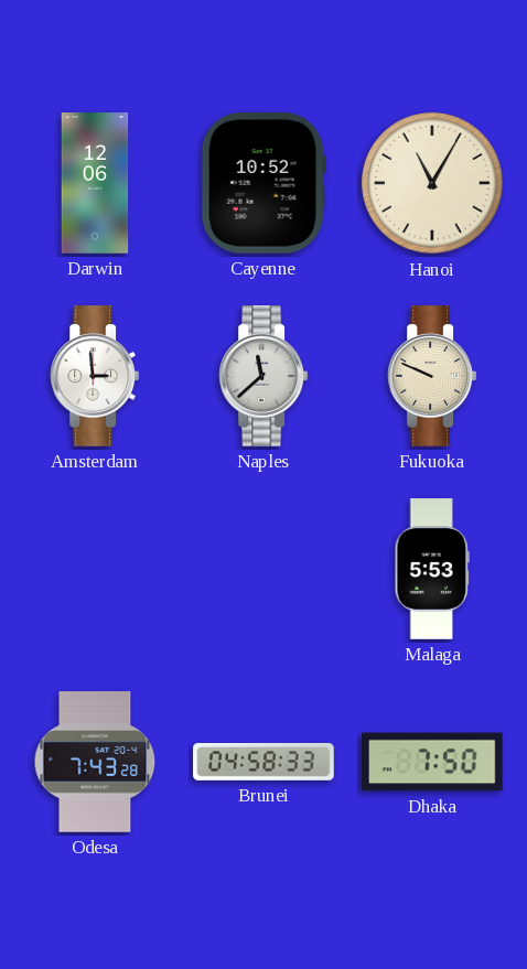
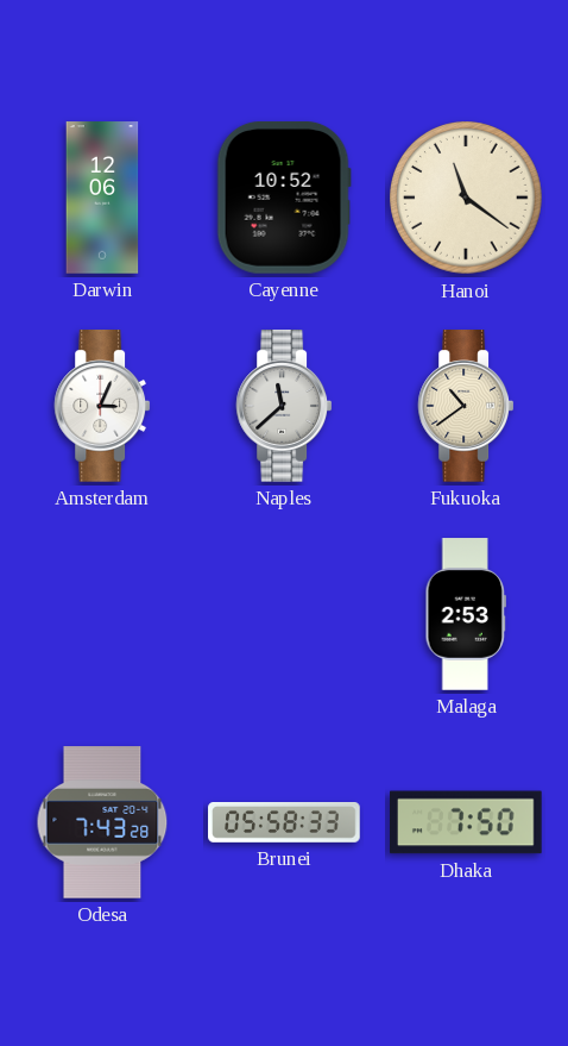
Hanoi: 11:05 -> 11:21
Amsterdam: 2:59 -> 3:04
Fukuoka: 9:49 -> 10:39
Malaga: 5:53 -> 2:53
Brunei: 04:58 -> 05:58
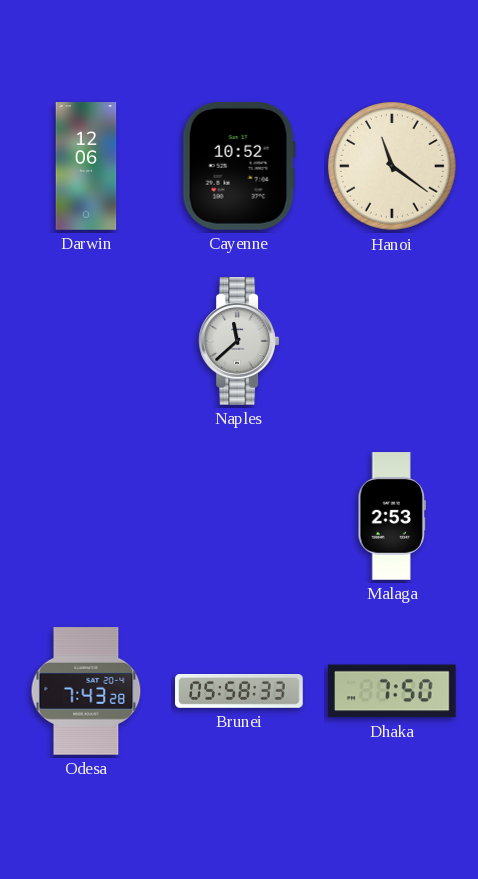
Amsterdam: 3:04 -> none
Fukuoka: 10:39 -> none
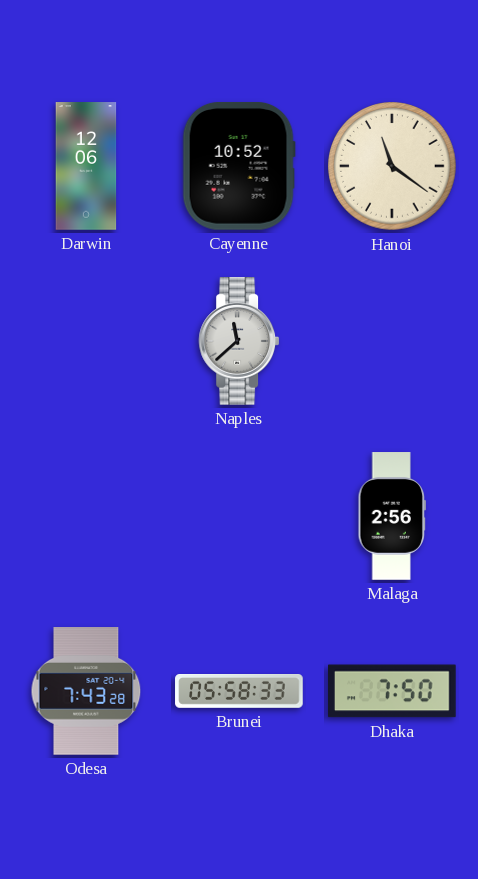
Malaga: 2:53 -> 2:56
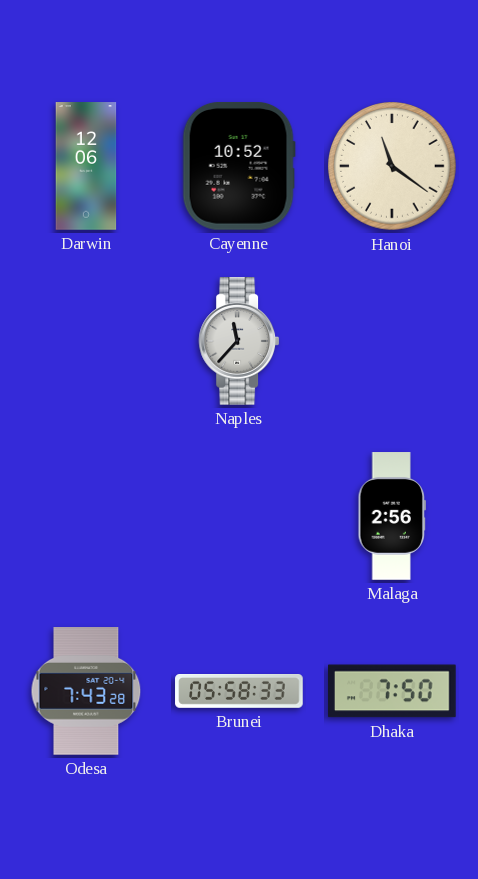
Naples: 11:38 -> 11:37
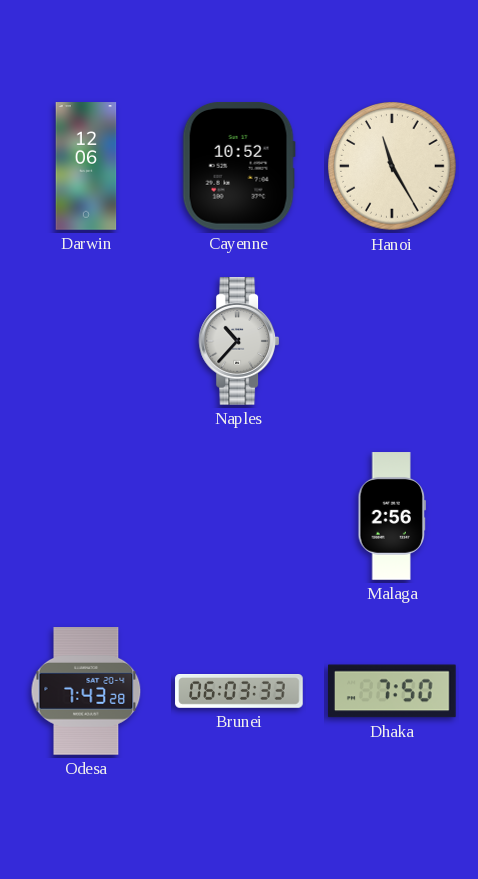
Hanoi: 11:21 -> 11:25
Naples: 11:37 -> 10:37
Brunei: 05:58 -> 06:03
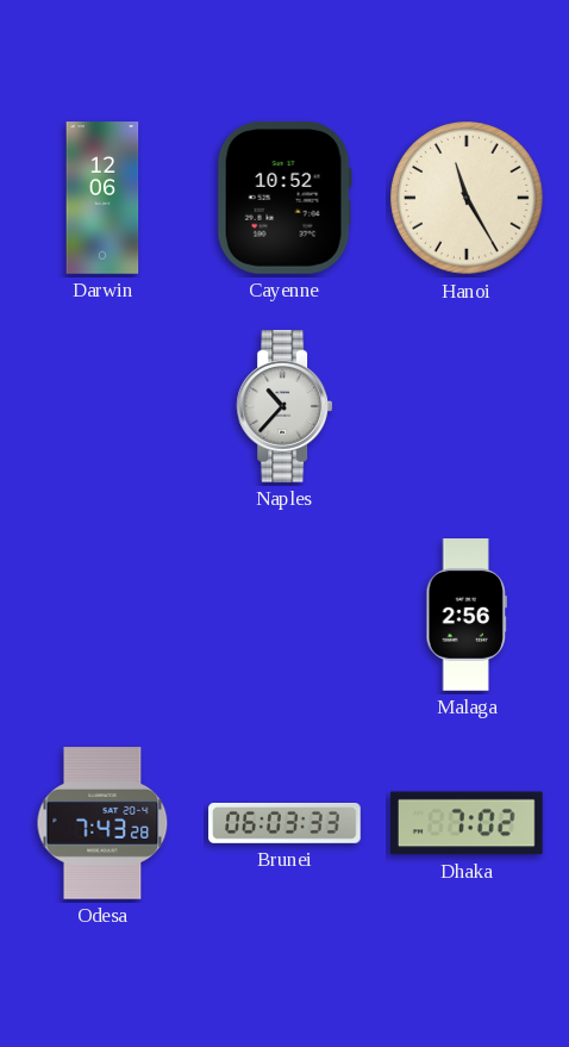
Dhaka: 7:50 -> 7:02
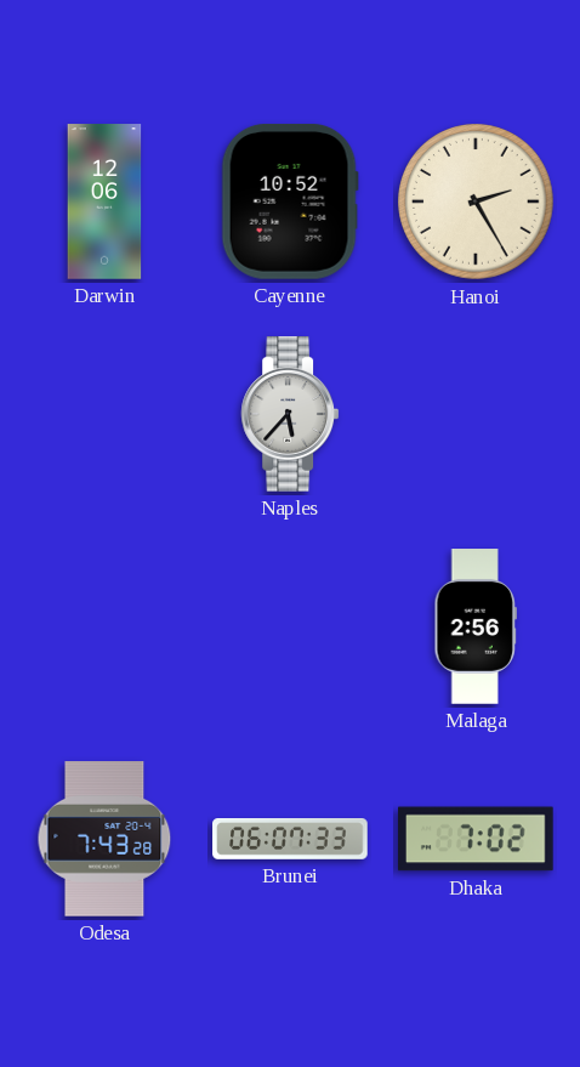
Hanoi: 11:25 -> 2:25
Naples: 10:37 -> 5:37
Brunei: 06:03 -> 06:07
